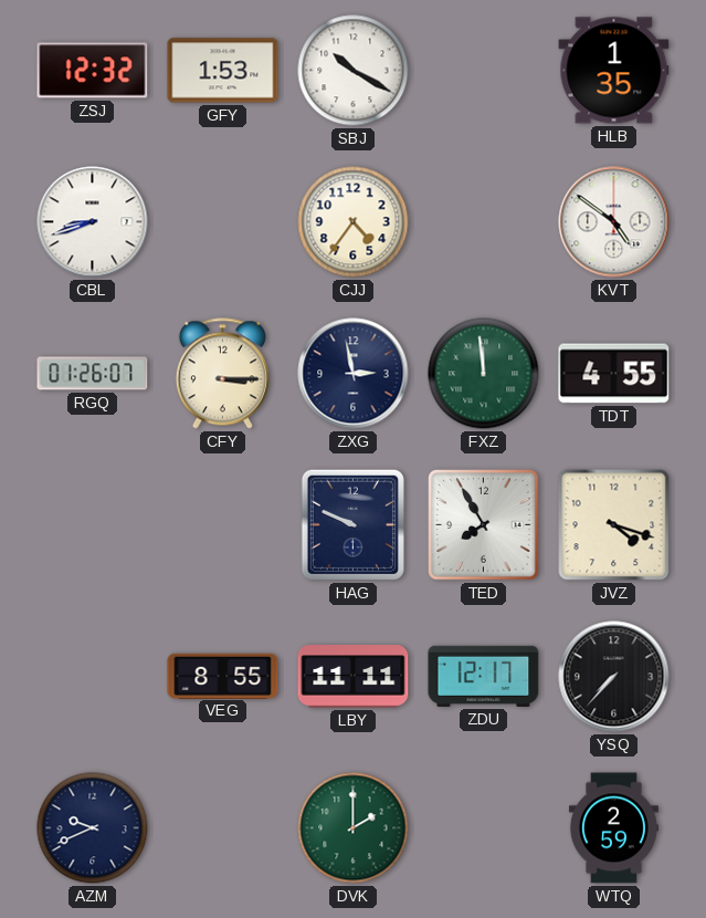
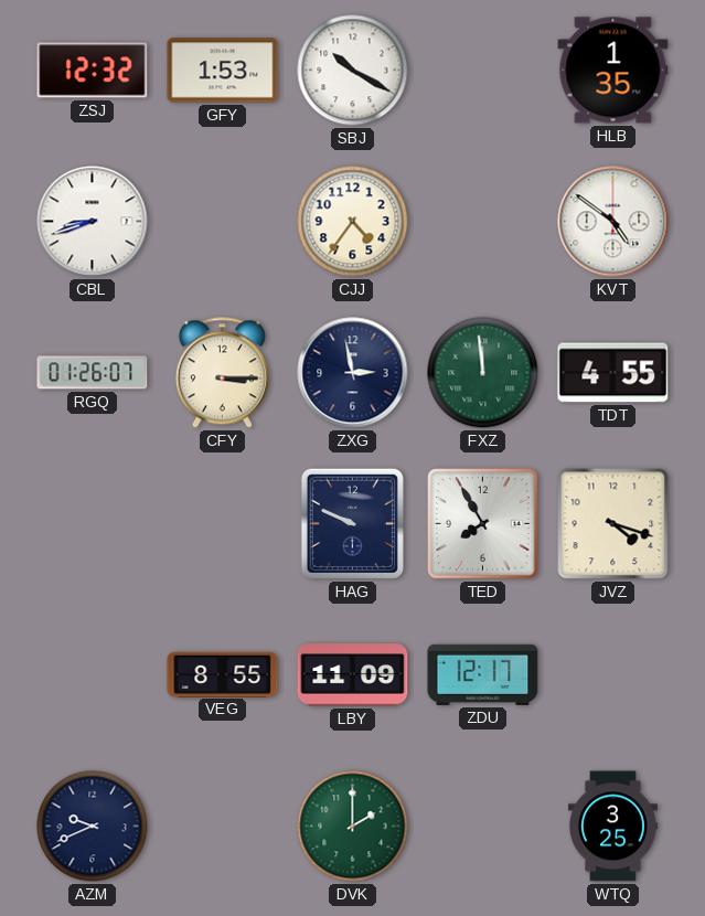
LBY: 11:11 -> 11:09
YSQ: 7:37 -> none
WTQ: 2:59 -> 3:25
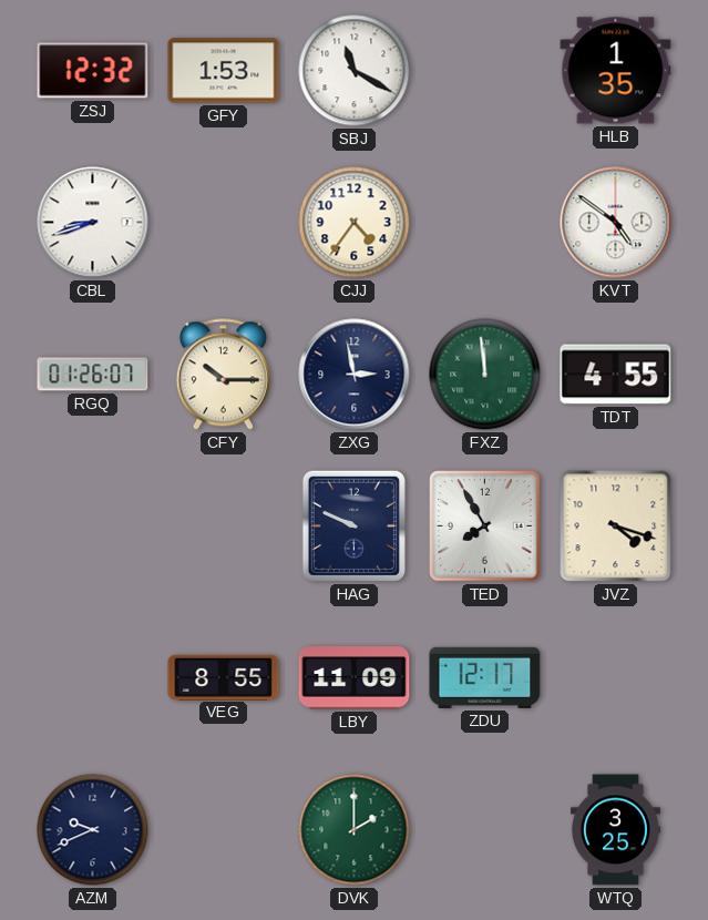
SBJ: 10:20 -> 11:20
CFY: 3:15 -> 10:15
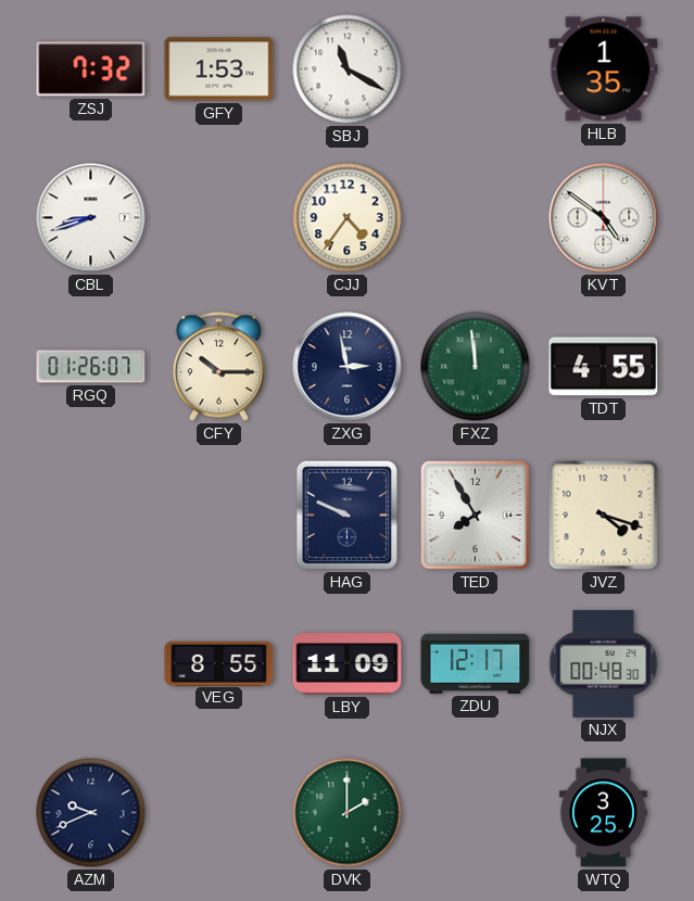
ZSJ: 12:32 -> 7:32
NJX: none -> 00:48
